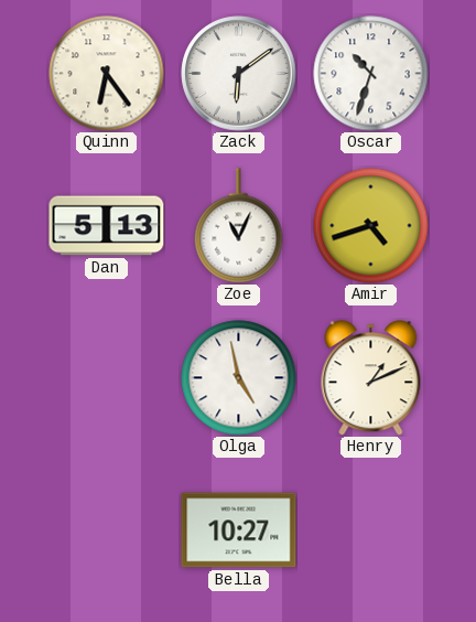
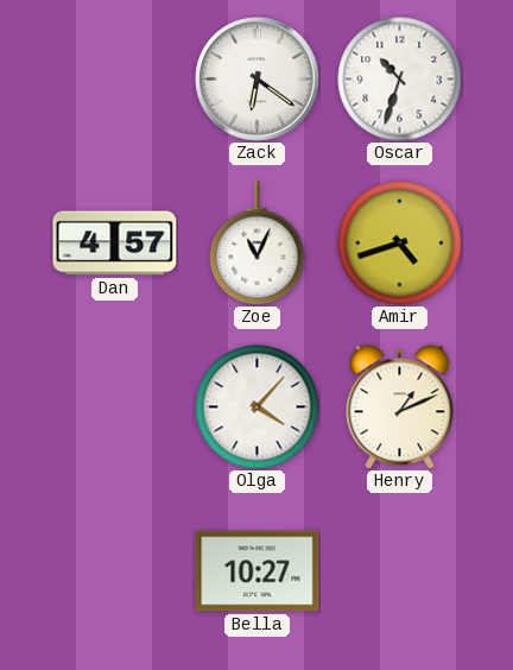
Quinn: 6:24 -> none
Zack: 6:09 -> 6:21
Dan: 5:13 -> 4:57
Olga: 4:58 -> 4:07
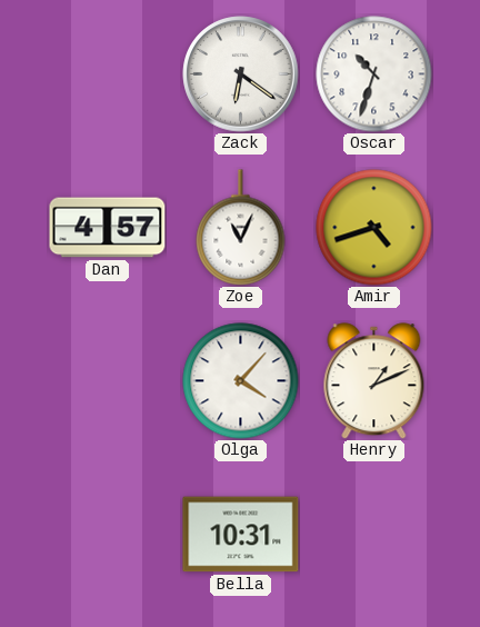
Bella: 10:27 -> 10:31
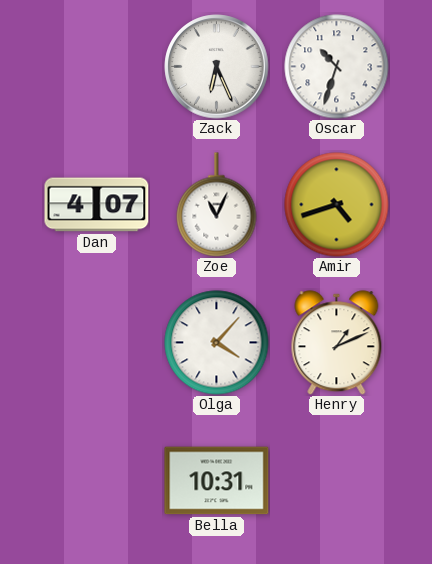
Zack: 6:21 -> 6:26
Dan: 4:57 -> 4:07
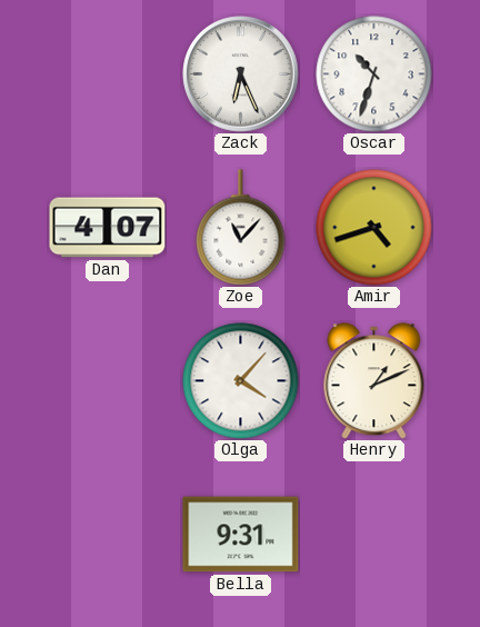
Zoe: 11:04 -> 11:07
Bella: 10:31 -> 9:31
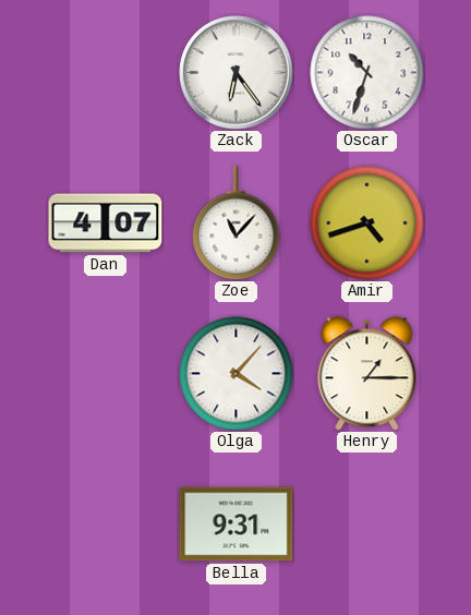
Zack: 6:26 -> 6:24
Henry: 1:11 -> 1:15
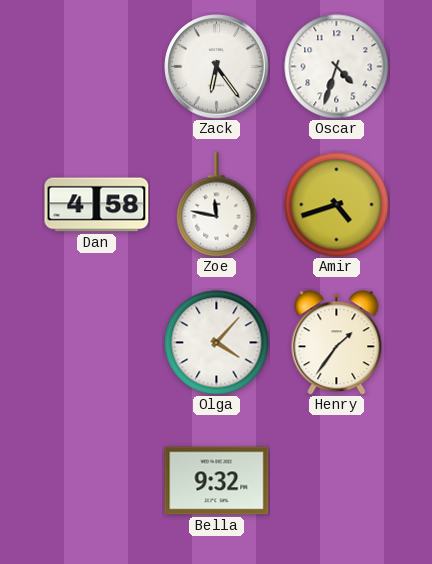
Oscar: 10:33 -> 4:33
Dan: 4:07 -> 4:58
Zoe: 11:07 -> 11:47
Henry: 1:15 -> 1:36
Bella: 9:31 -> 9:32
